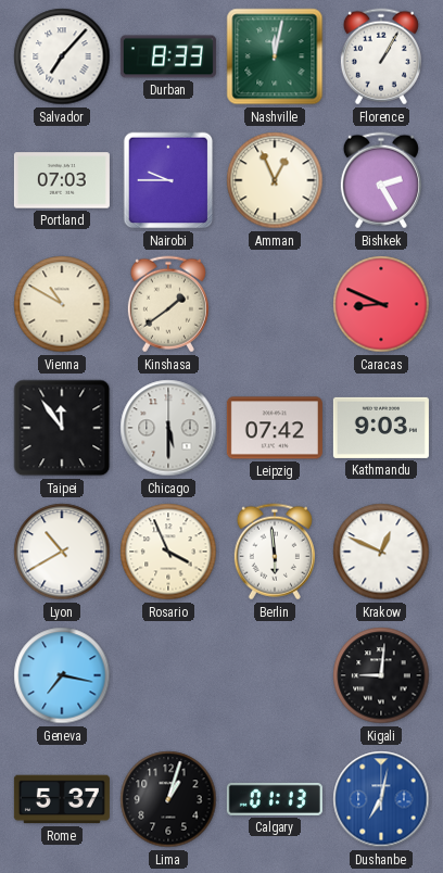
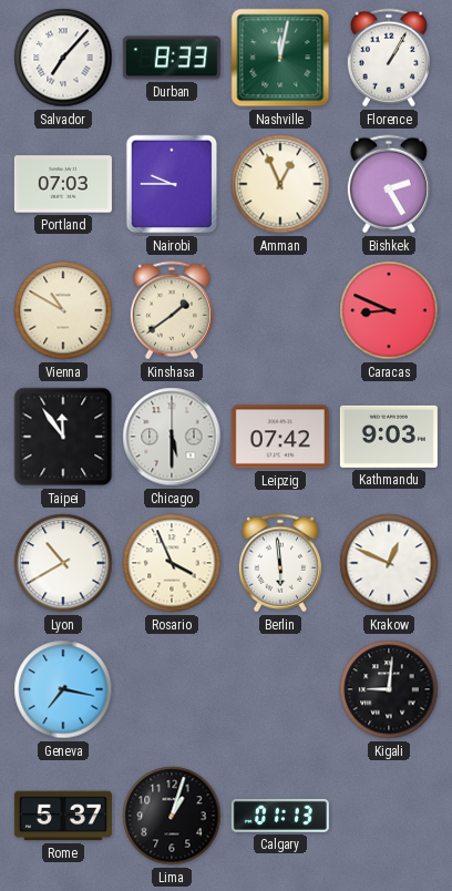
Dushanbe: 7:02 -> none
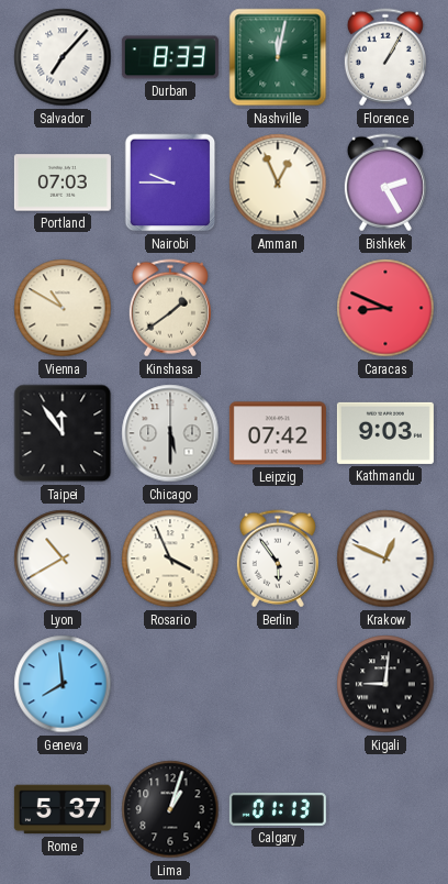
Berlin: 5:59 -> 5:54
Geneva: 7:17 -> 7:59
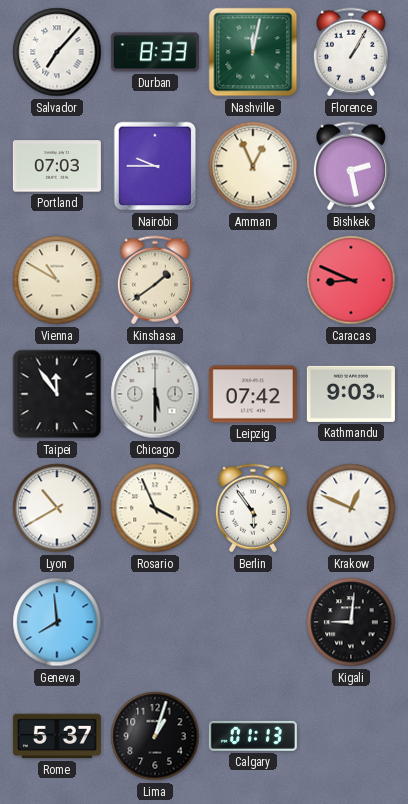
Bishkek: 2:25 -> 2:28
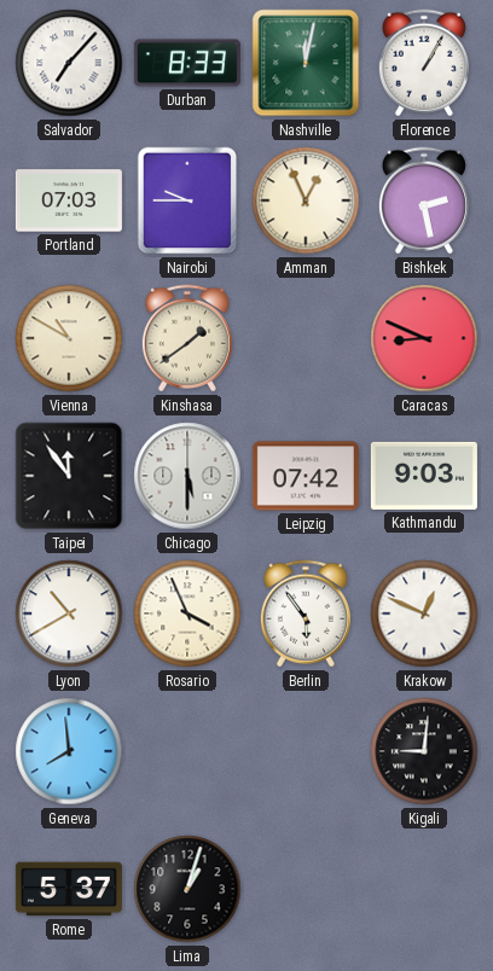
Calgary: 01:13 -> none
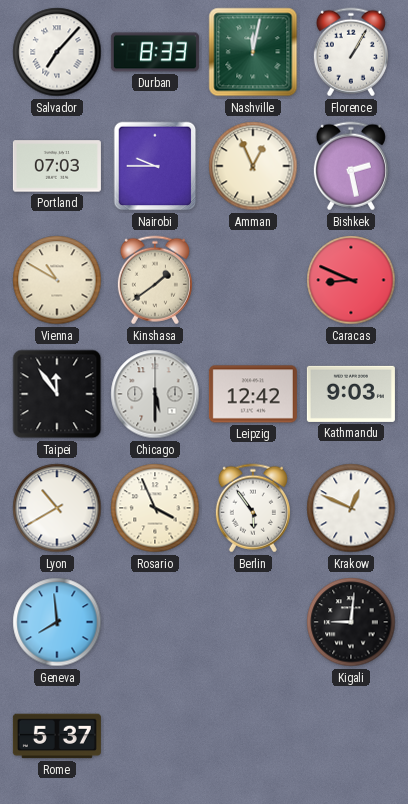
Leipzig: 07:42 -> 12:42
Lima: 1:03 -> none
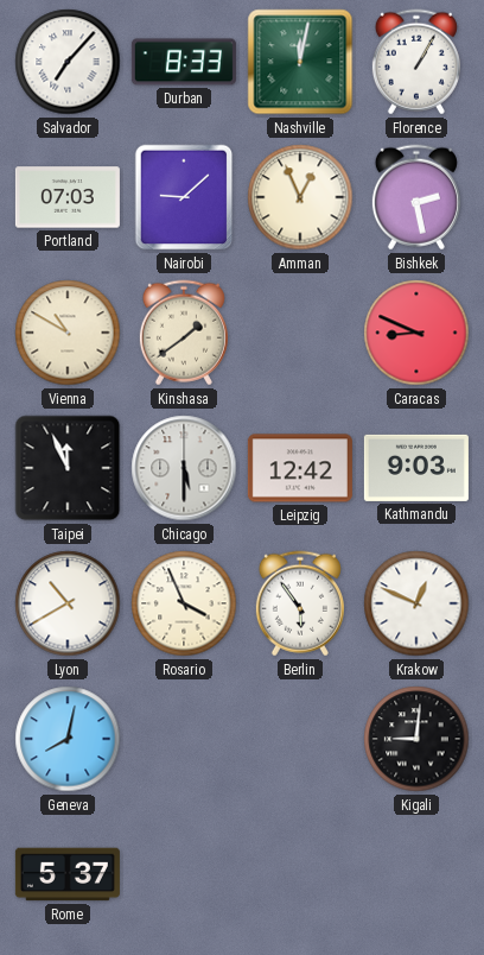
Nairobi: 9:45 -> 9:08
Taipei: 11:54 -> 11:56
Geneva: 7:59 -> 8:02
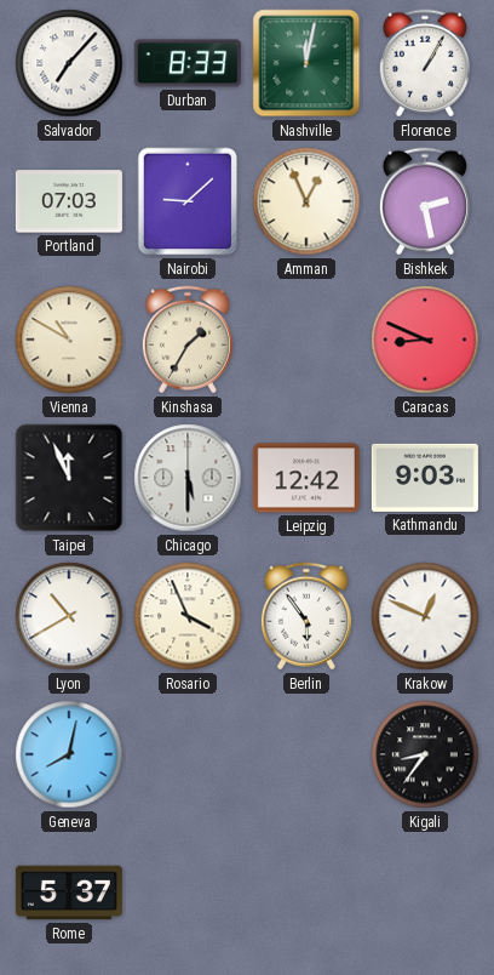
Kinshasa: 1:39 -> 1:35
Kigali: 9:01 -> 8:36
